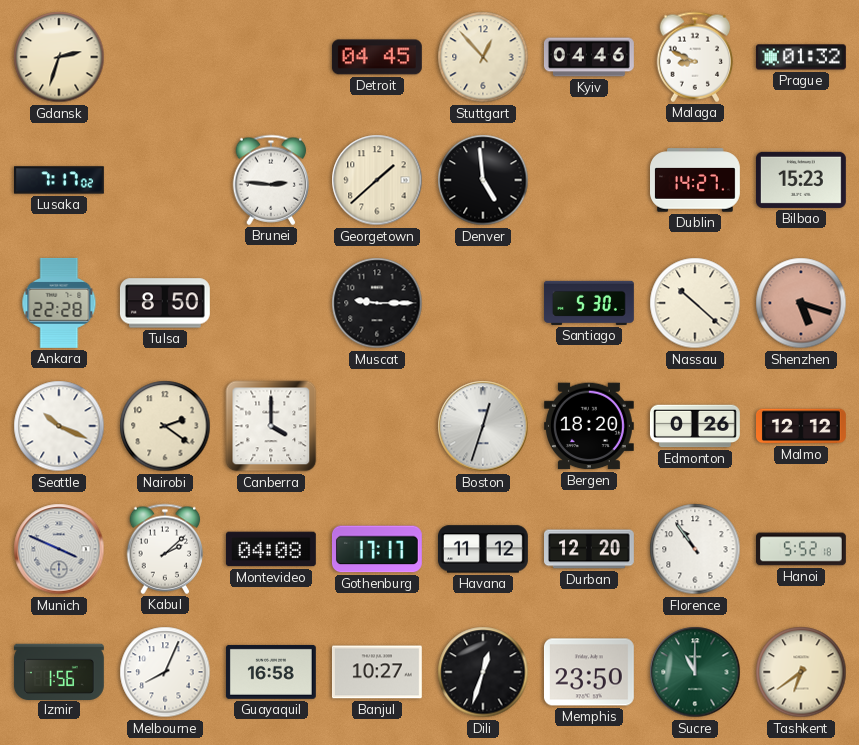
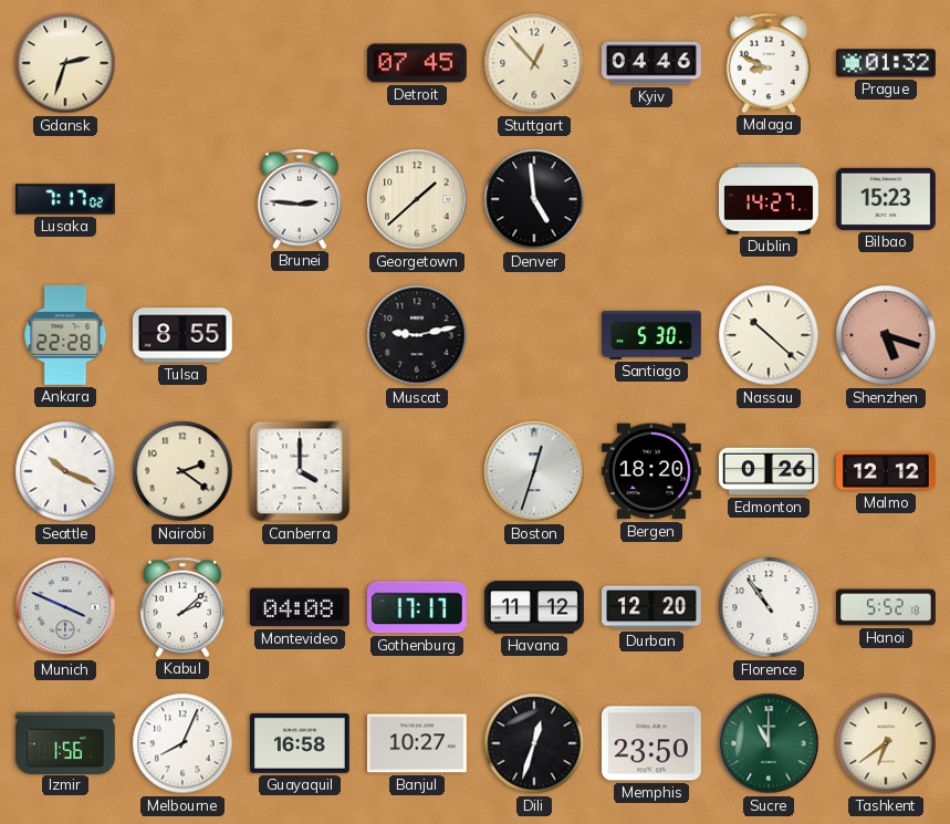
Detroit: 04:45 -> 07:45
Tulsa: 8:50 -> 8:55
Muscat: 9:15 -> 9:13
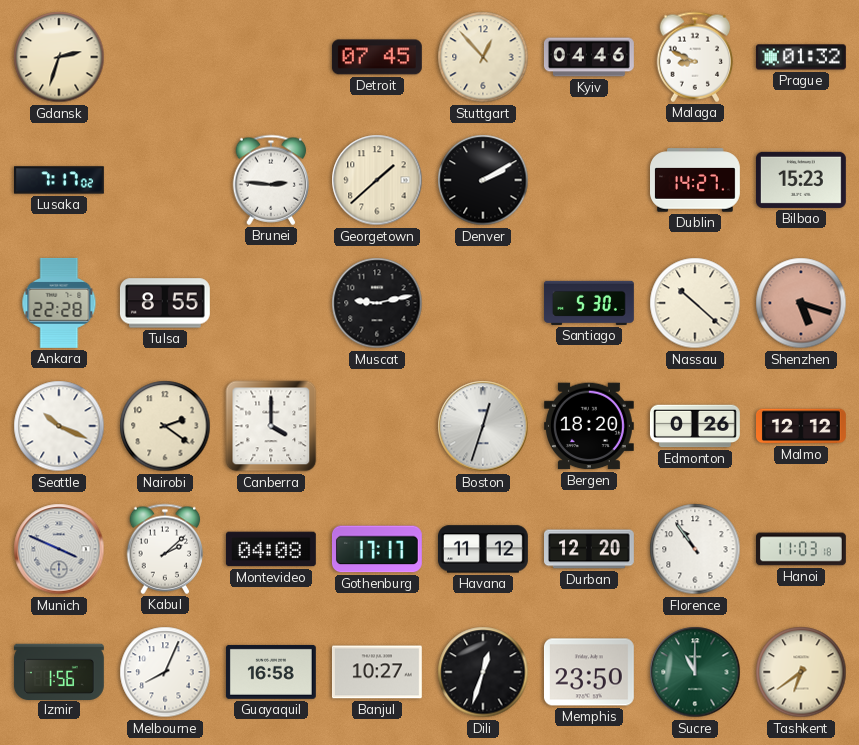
Denver: 4:59 -> 2:10
Hanoi: 5:52 -> 11:03
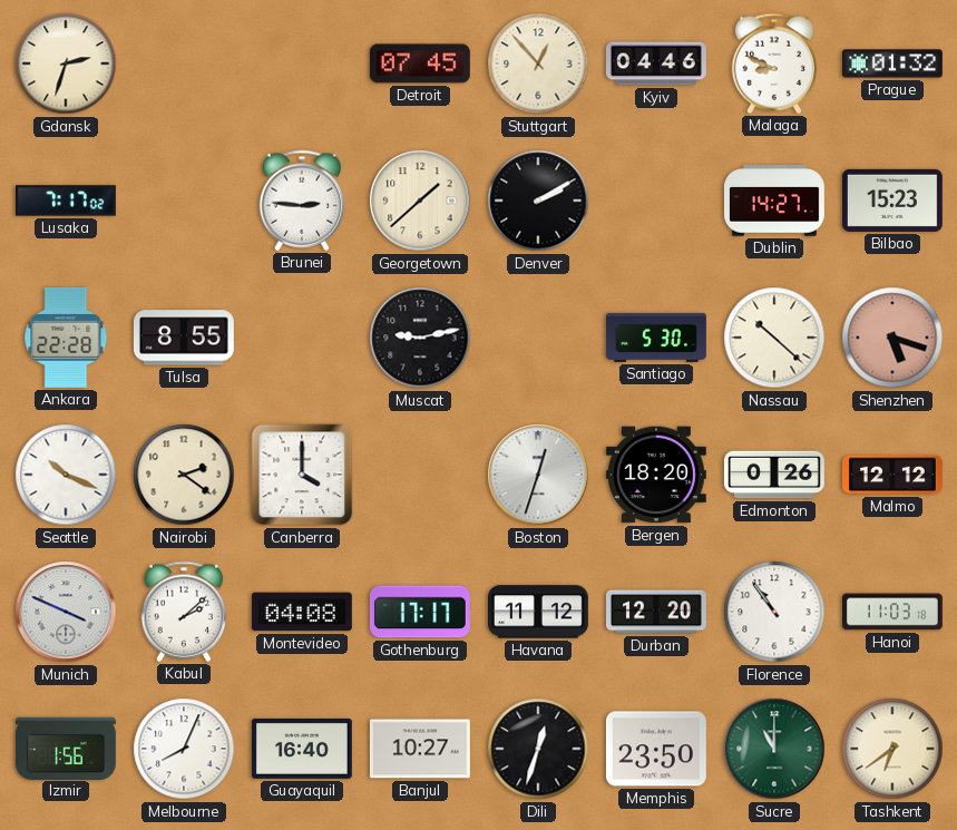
Guayaquil: 16:58 -> 16:40
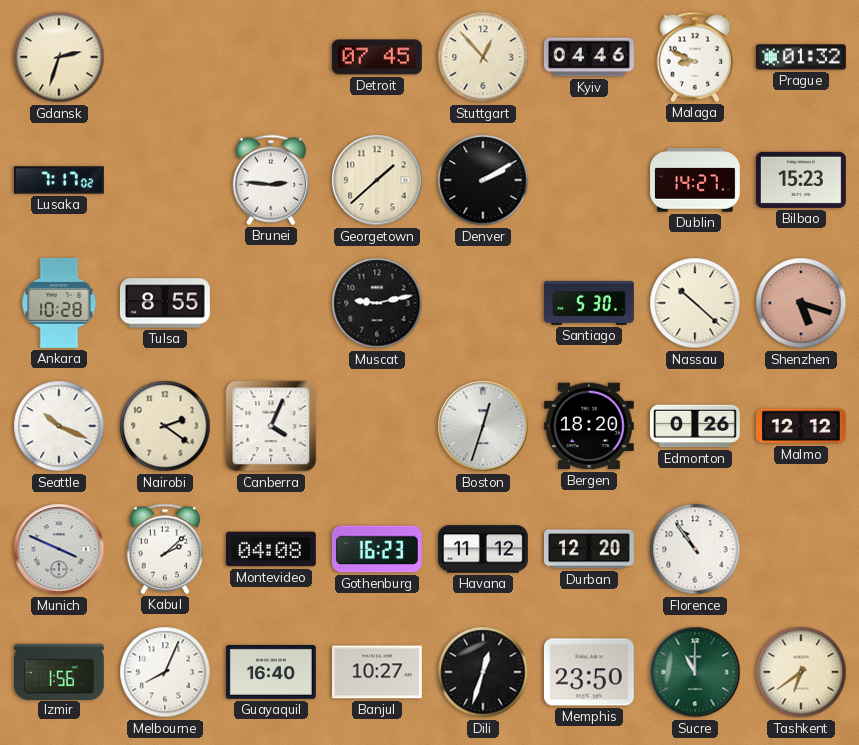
Ankara: 22:28 -> 10:28
Canberra: 4:00 -> 4:04
Gothenburg: 17:17 -> 16:23
Hanoi: 11:03 -> none
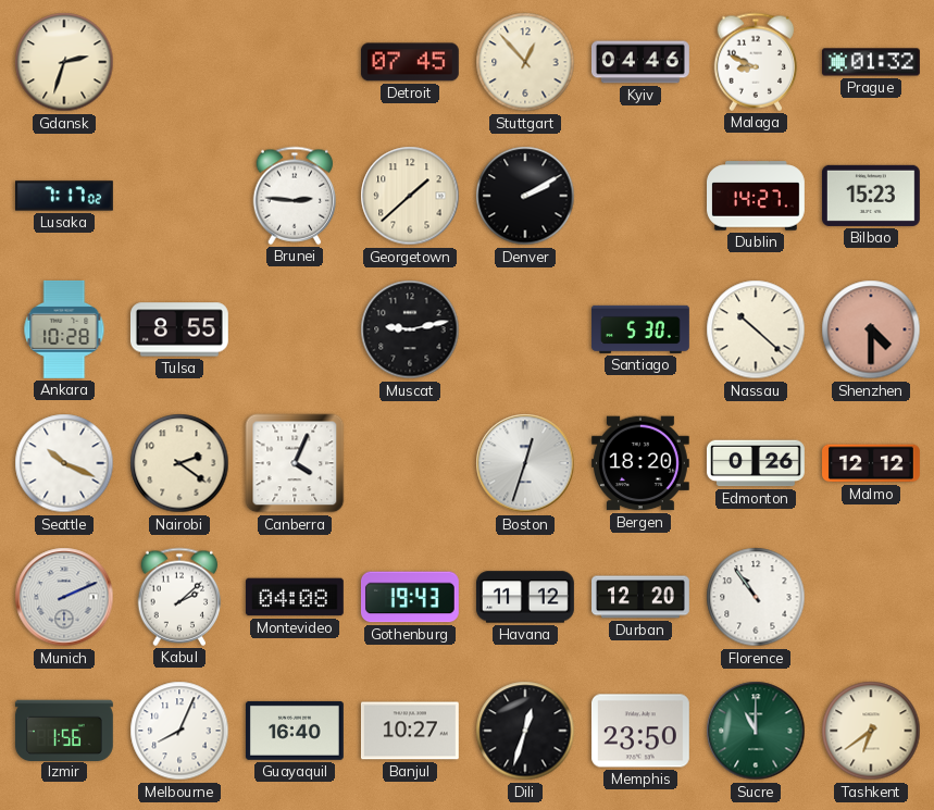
Shenzhen: 5:18 -> 4:30
Munich: 3:49 -> 2:11
Gothenburg: 16:23 -> 19:43
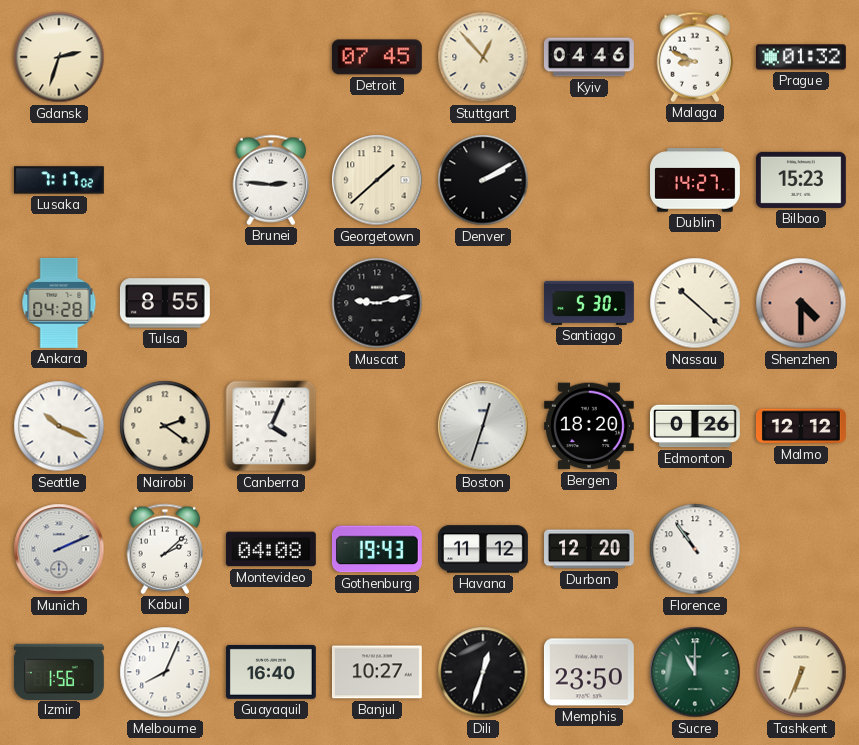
Ankara: 10:28 -> 04:28
Tashkent: 6:39 -> 6:34
